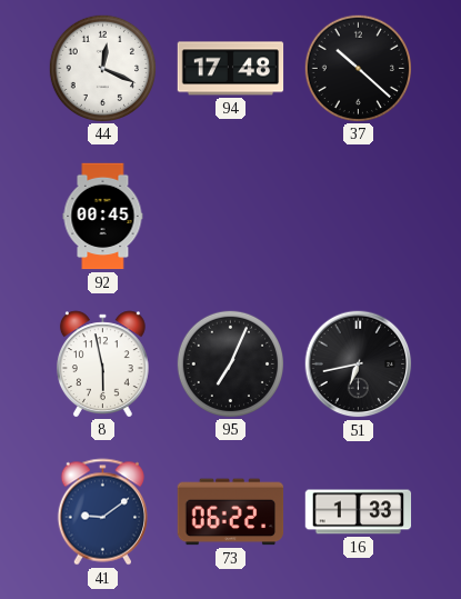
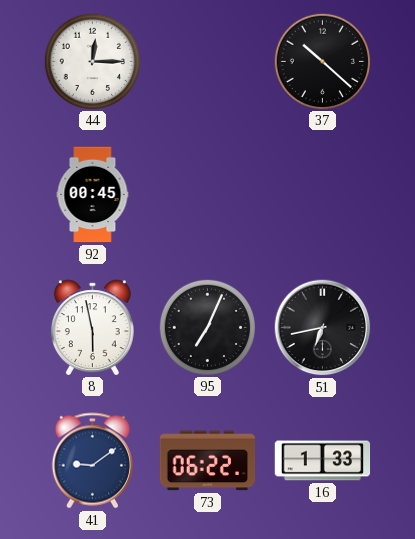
44: 12:19 -> 12:15
94: 17:48 -> none
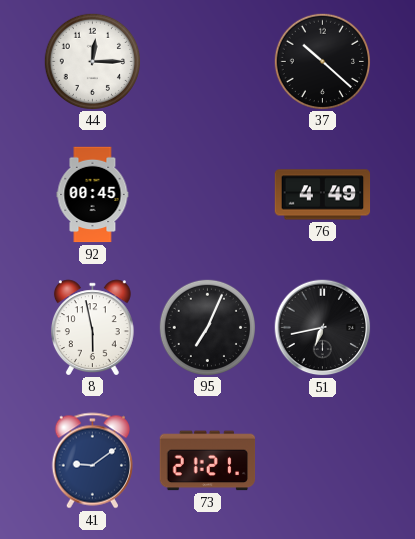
76: none -> 4:49
73: 06:22 -> 21:21
16: 1:33 -> none
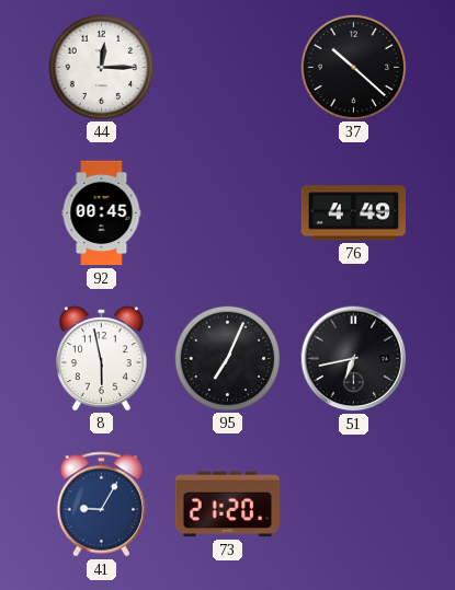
41: 9:09 -> 9:05
73: 21:21 -> 21:20
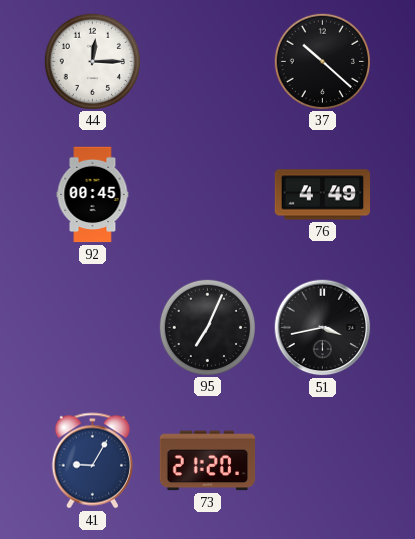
8: 5:58 -> none
51: 6:43 -> 3:43
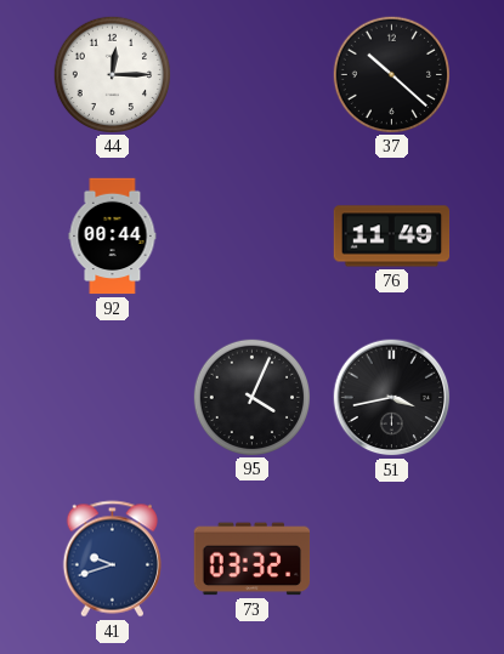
92: 00:45 -> 00:44
76: 4:49 -> 11:49
95: 7:04 -> 4:04
41: 9:05 -> 9:42
73: 21:20 -> 03:32
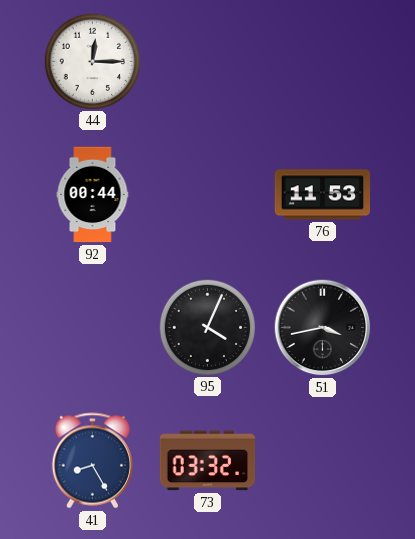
37: 10:22 -> none
76: 11:49 -> 11:53
41: 9:42 -> 8:25
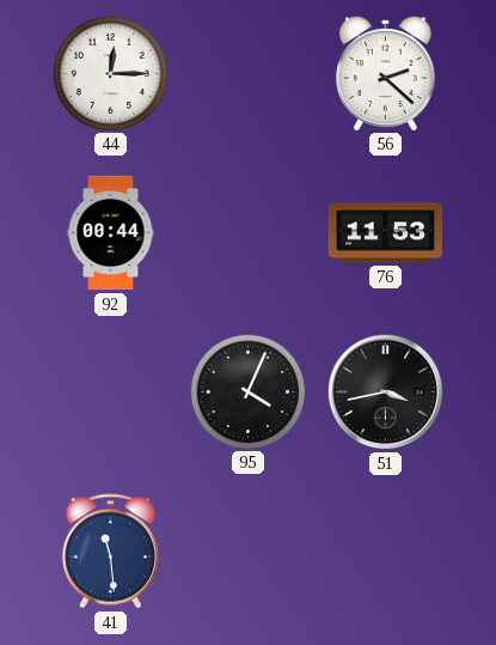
56: none -> 2:22
41: 8:25 -> 11:29
73: 03:32 -> none
